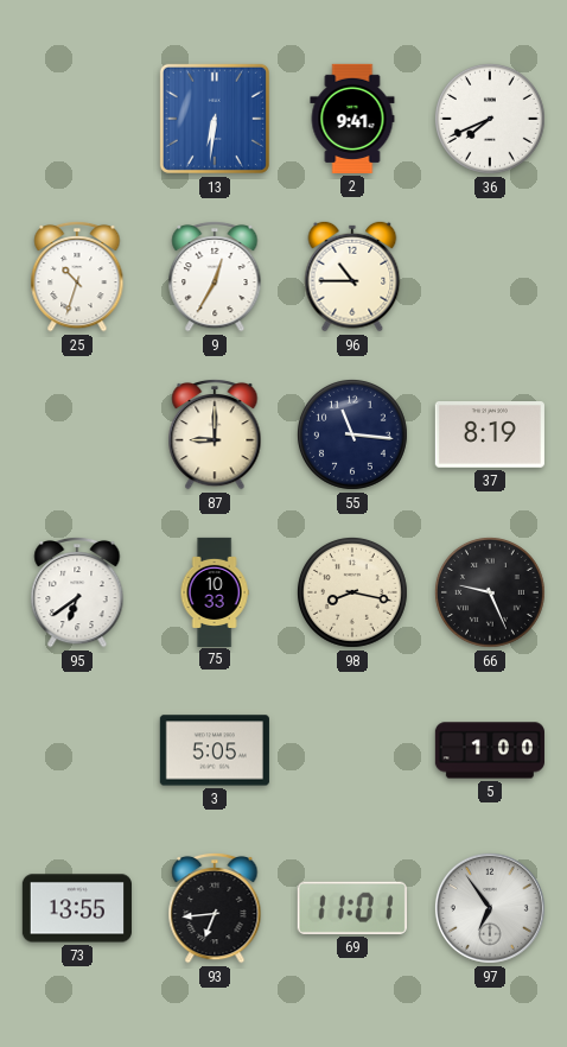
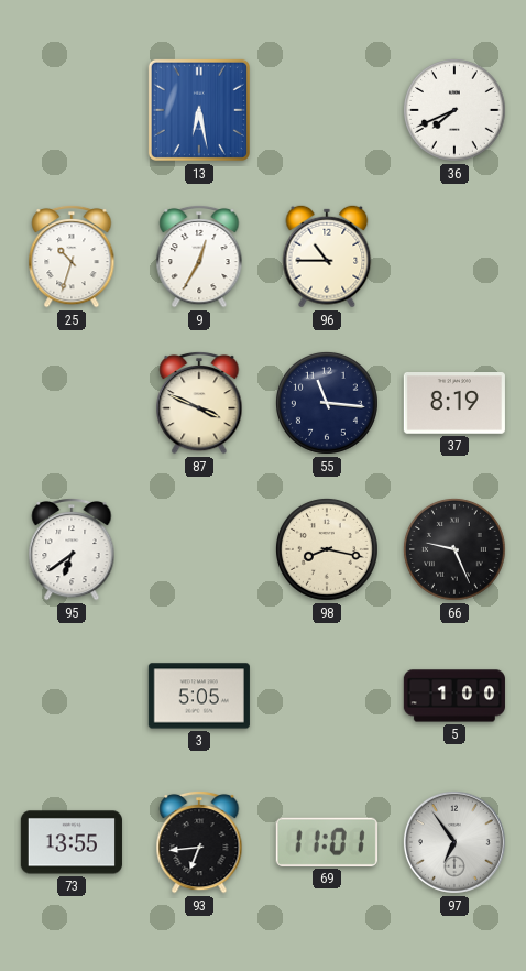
13: 6:31 -> 6:28
2: 9:41 -> none
87: 9:00 -> 3:49
75: 10:33 -> none
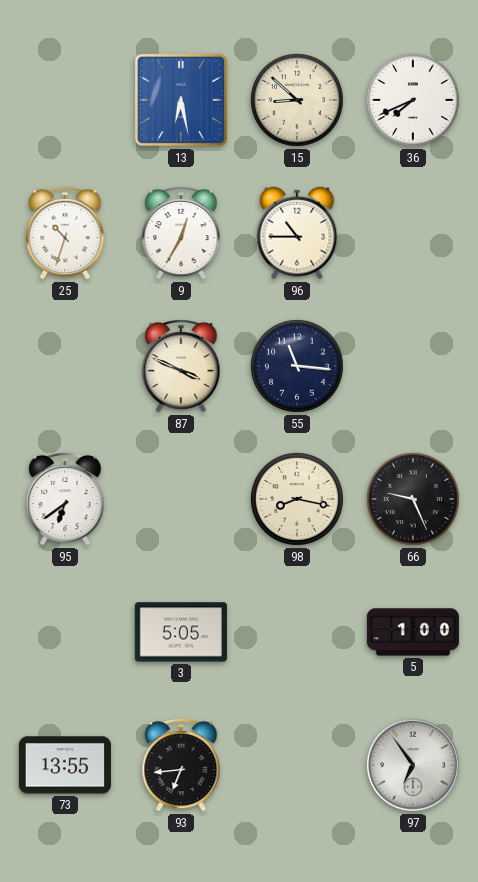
15: none -> 8:52
37: 8:19 -> none
69: 11:01 -> none
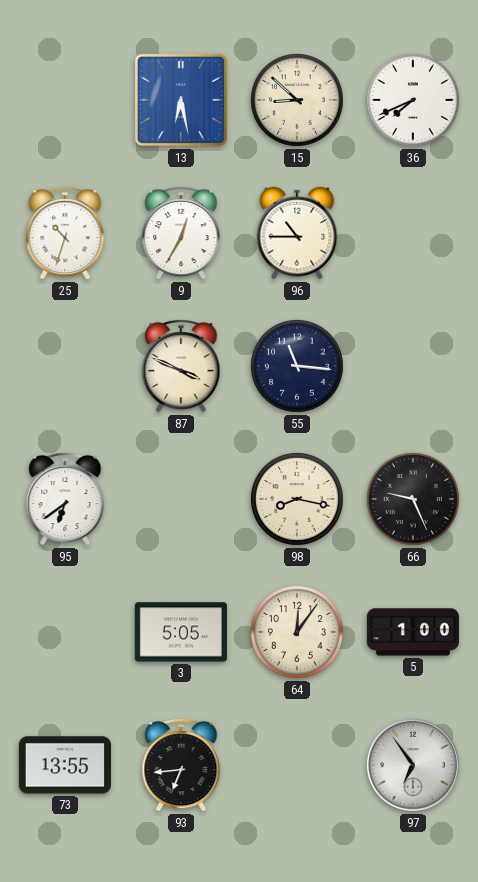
64: none -> 12:06
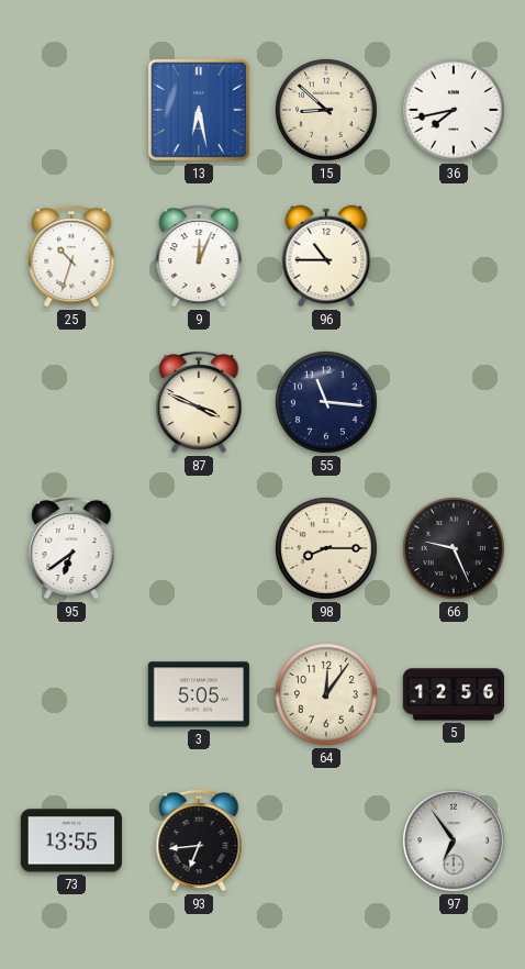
36: 7:41 -> 7:43
9: 12:35 -> 12:04
98: 8:17 -> 8:15
5: 1:00 -> 12:56
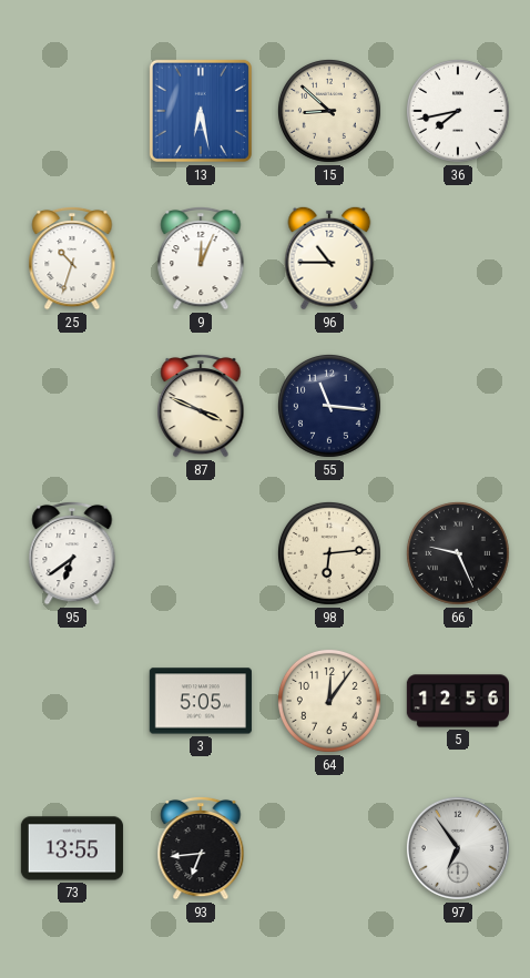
98: 8:15 -> 6:14
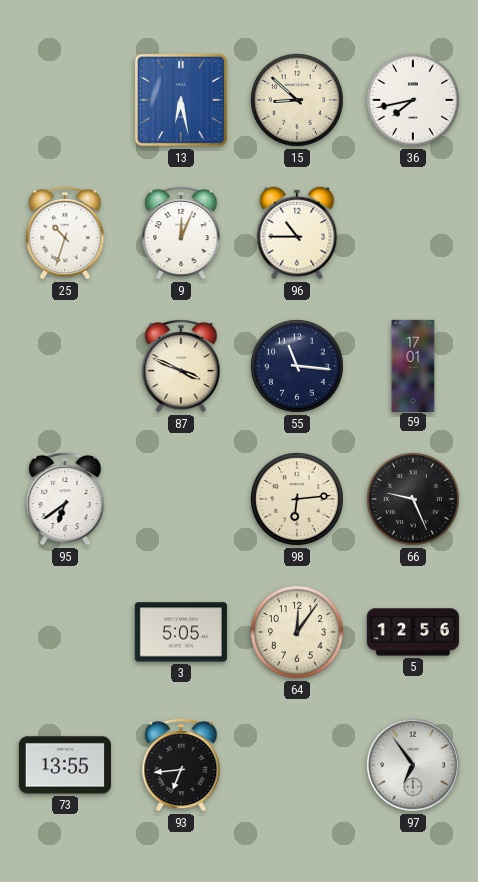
59: none -> 17:01
